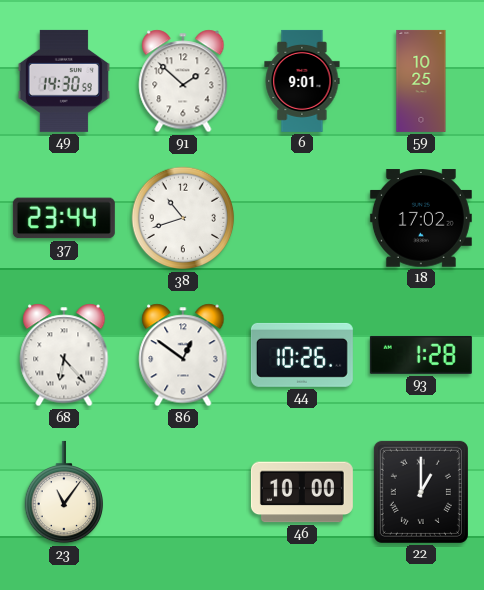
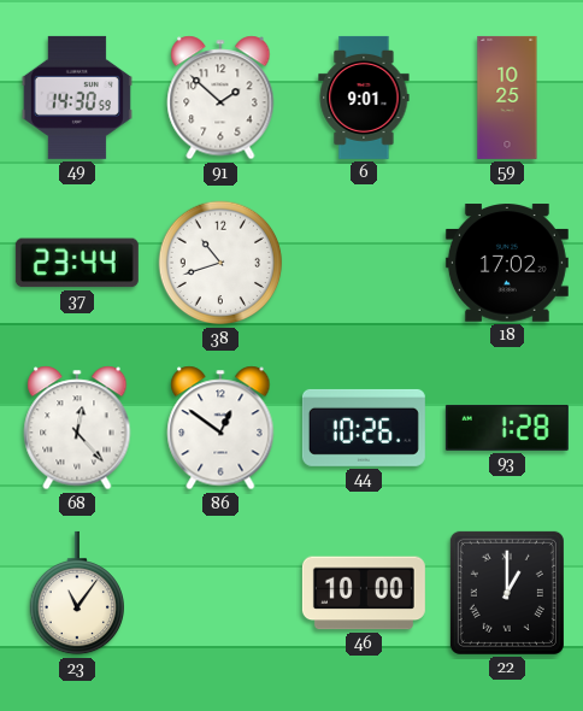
68: 6:23 -> 12:23
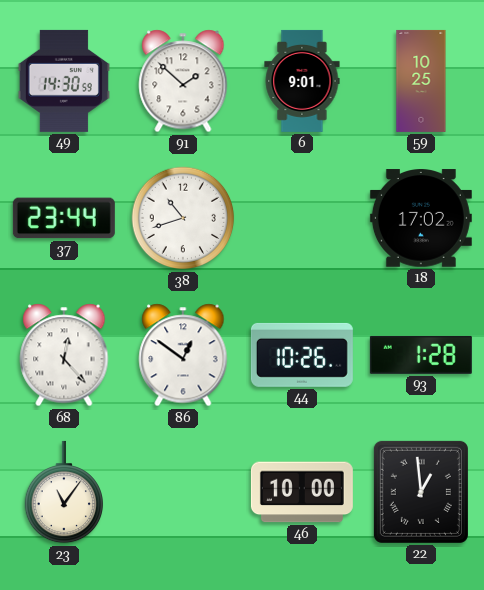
22: 1:00 -> 12:59
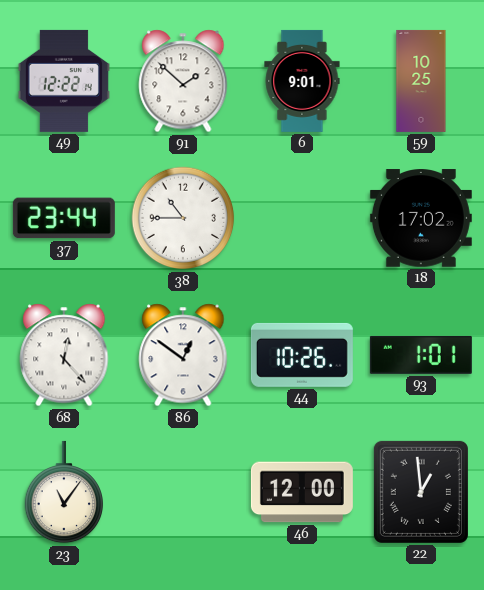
49: 14:30 -> 12:22
38: 10:42 -> 10:45
93: 1:28 -> 1:01
46: 10:00 -> 12:00
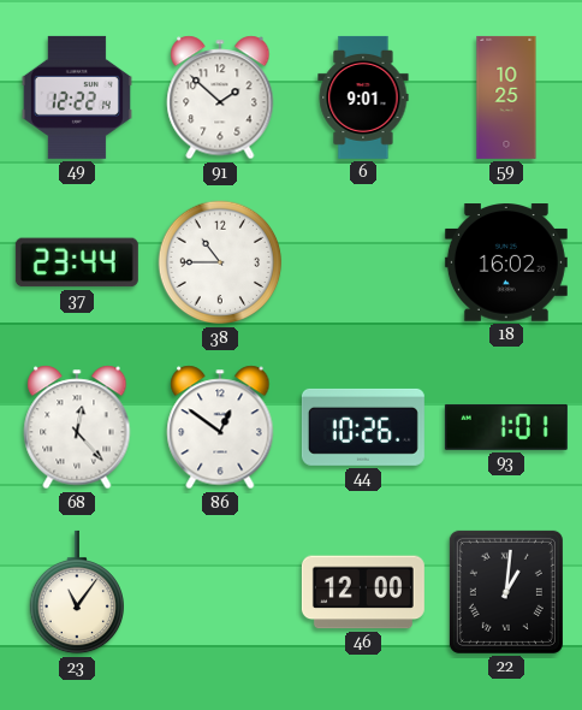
18: 17:02 -> 16:02
22: 12:59 -> 1:01
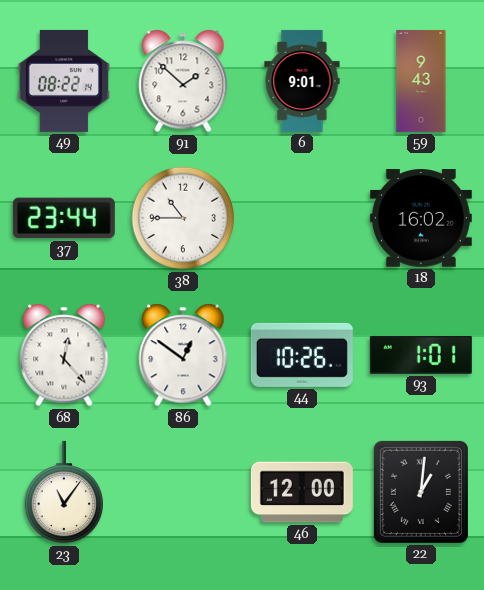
49: 12:22 -> 08:22
59: 10:25 -> 9:43
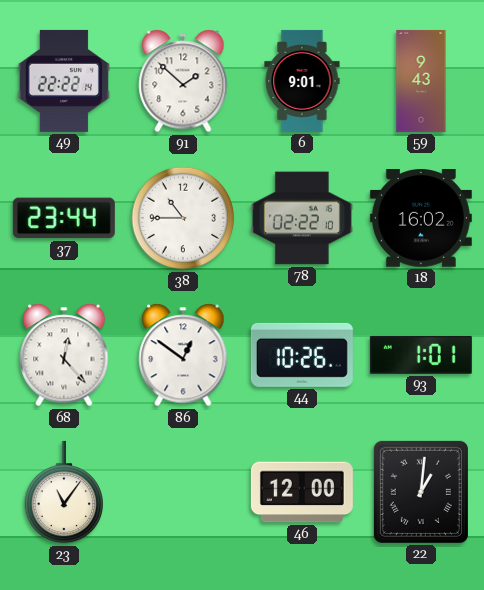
49: 08:22 -> 22:22
78: none -> 02:22
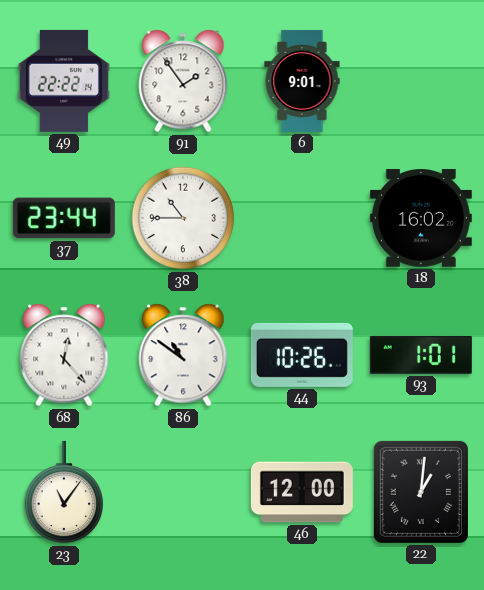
91: 1:52 -> 1:54
59: 9:43 -> none
78: 02:22 -> none
86: 12:51 -> 10:51
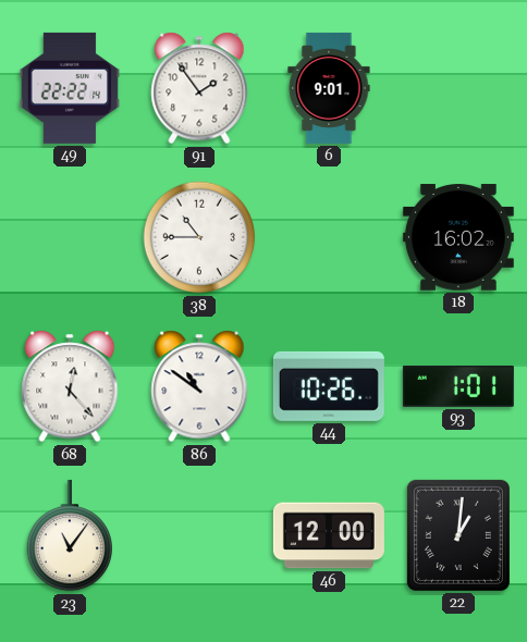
37: 23:44 -> none
